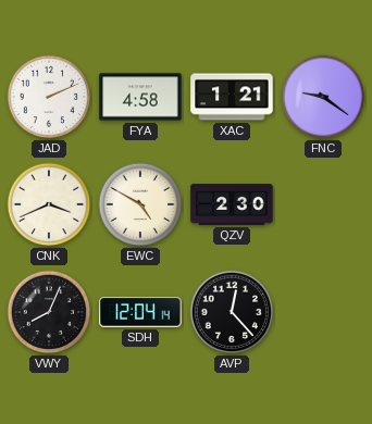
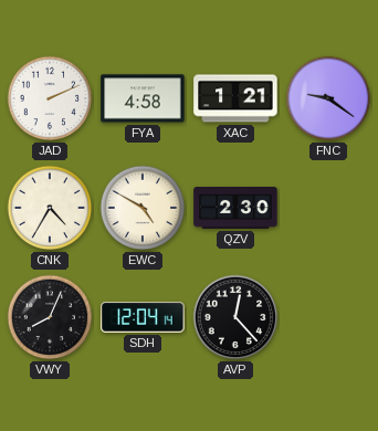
CNK: 3:41 -> 4:35
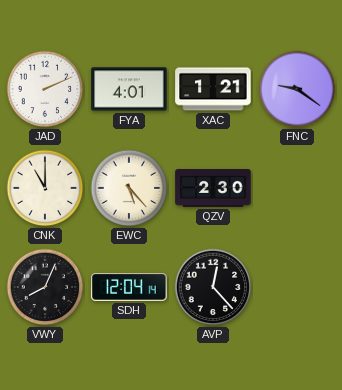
FYA: 4:58 -> 4:01
CNK: 4:35 -> 11:00
EWC: 4:50 -> 5:23
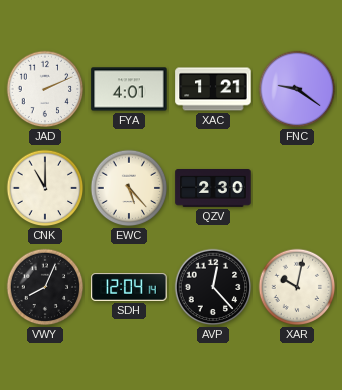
XAR: none -> 10:02
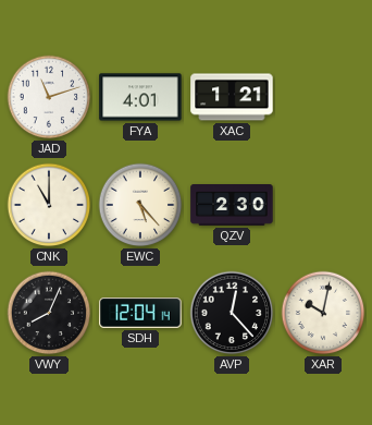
JAD: 2:11 -> 11:12
FNC: 9:21 -> none
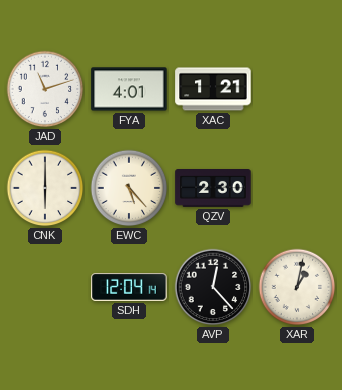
CNK: 11:00 -> 6:00
VWY: 8:04 -> none
XAR: 10:02 -> 1:02
